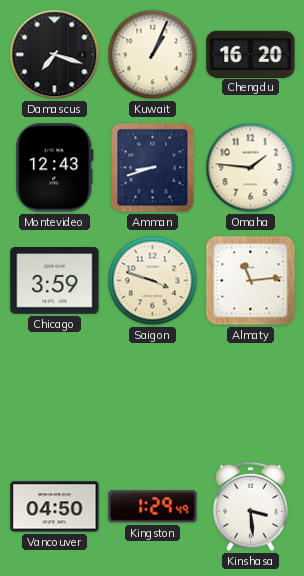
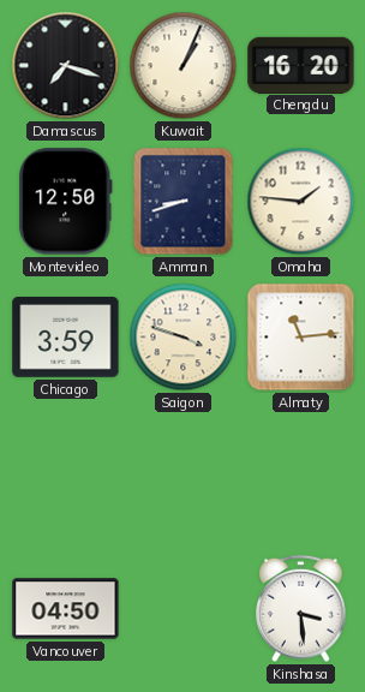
Montevideo: 12:43 -> 12:50
Kingston: 1:29 -> none
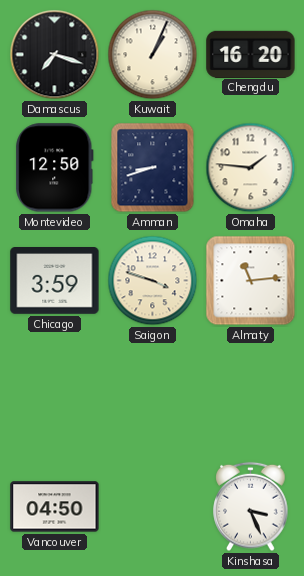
Kinshasa: 3:29 -> 3:26
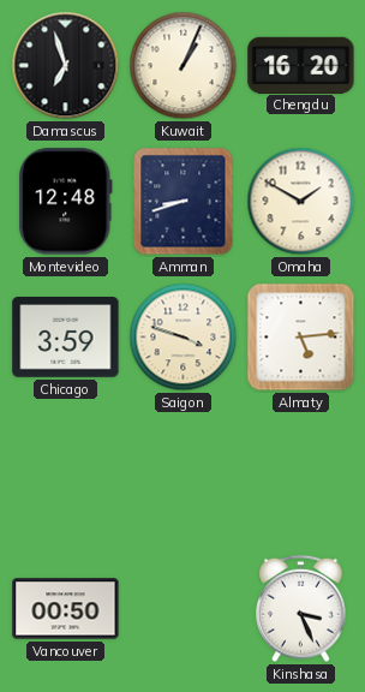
Damascus: 7:18 -> 6:57
Montevideo: 12:50 -> 12:48
Omaha: 1:46 -> 1:50
Almaty: 11:14 -> 5:14
Vancouver: 04:50 -> 00:50
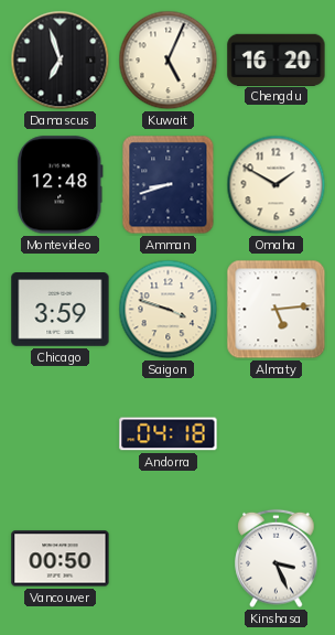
Kuwait: 1:04 -> 5:04
Andorra: none -> 04:18
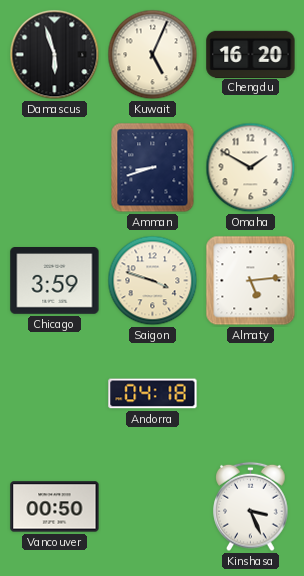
Damascus: 6:57 -> 5:57
Montevideo: 12:48 -> none
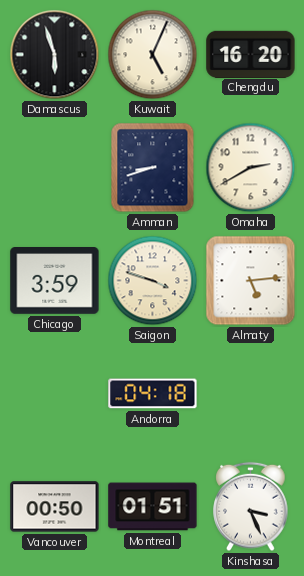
Omaha: 1:50 -> 2:40
Montreal: none -> 01:51
